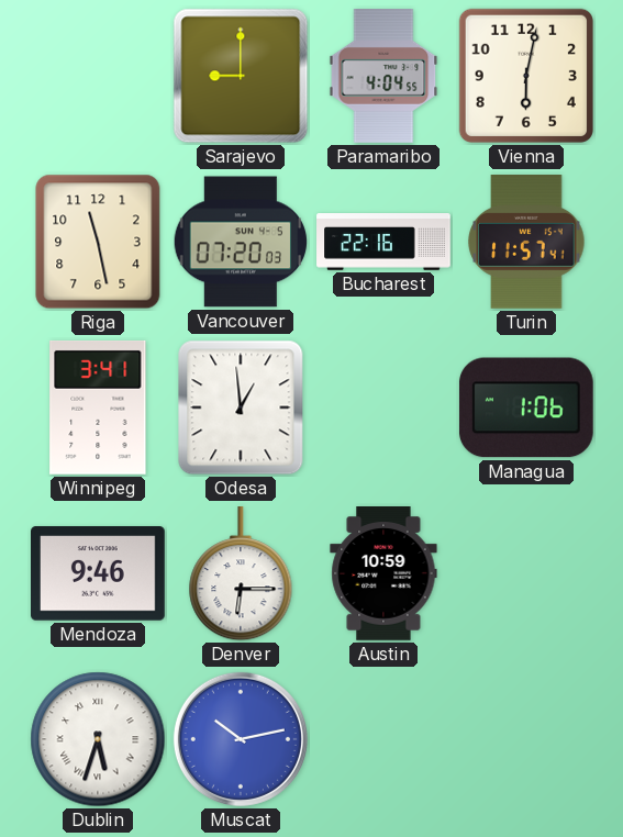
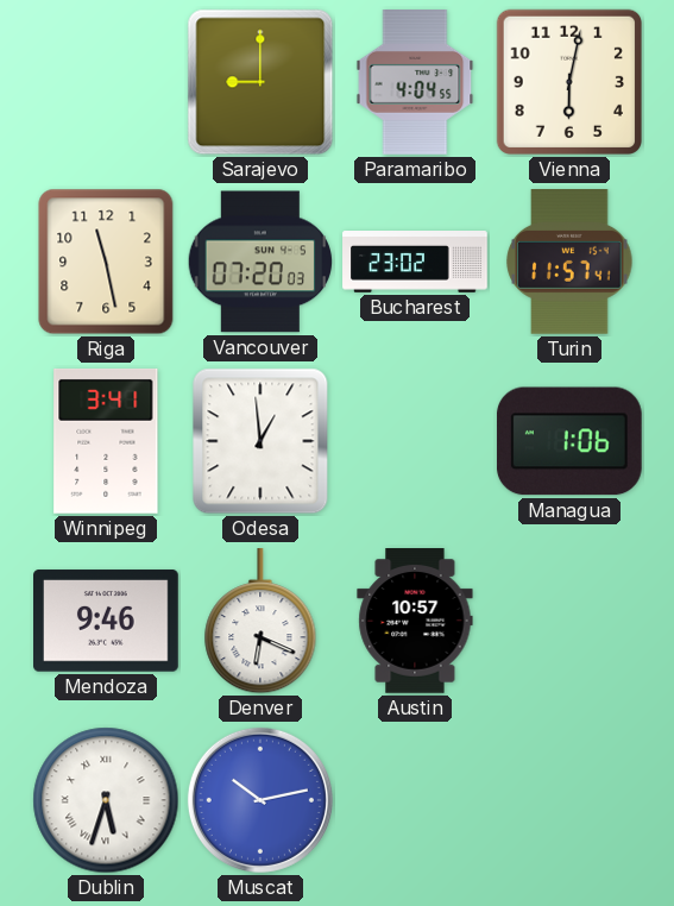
Bucharest: 22:16 -> 23:02
Denver: 6:15 -> 6:19
Austin: 10:59 -> 10:57
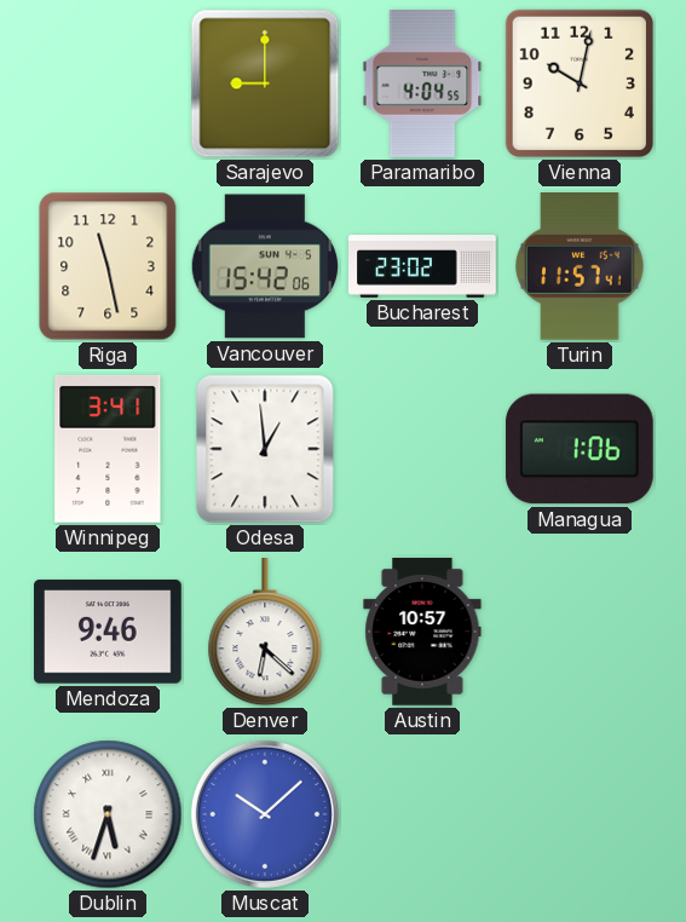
Vienna: 6:02 -> 10:02
Vancouver: 07:20 -> 15:42
Denver: 6:19 -> 6:22
Muscat: 10:13 -> 10:08
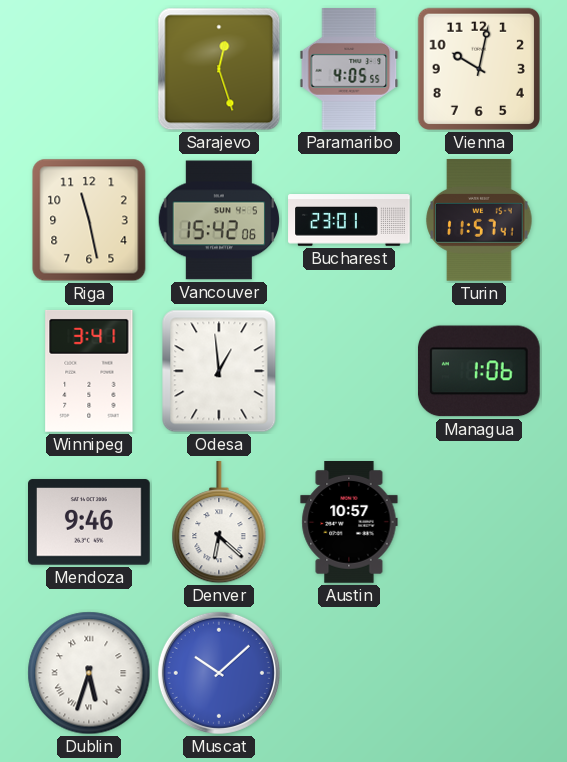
Sarajevo: 9:00 -> 12:27
Paramaribo: 4:04 -> 4:05
Bucharest: 23:02 -> 23:01
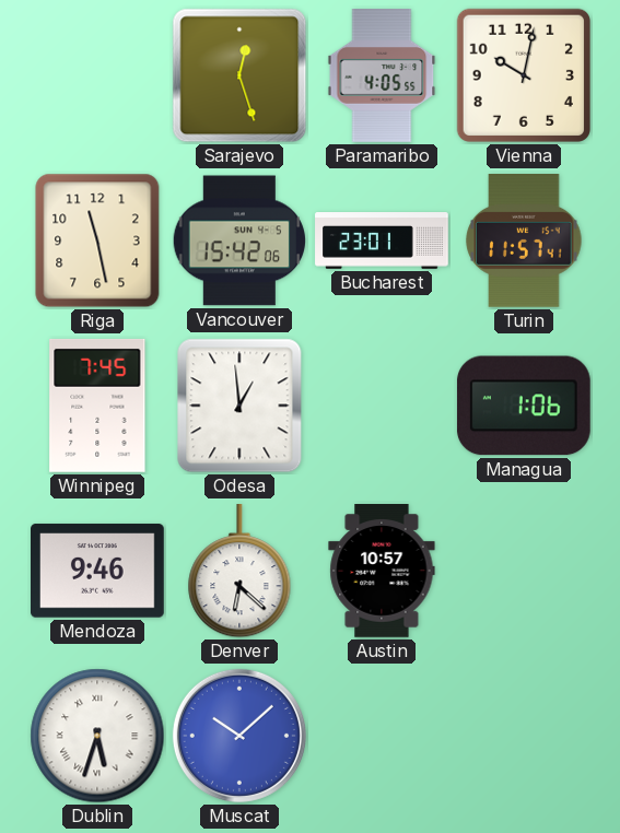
Winnipeg: 3:41 -> 7:45
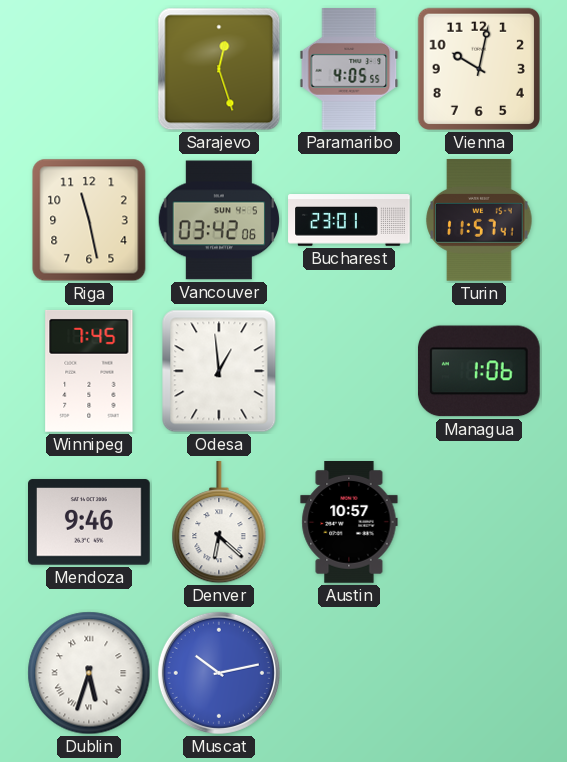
Vancouver: 15:42 -> 03:42
Muscat: 10:08 -> 10:13
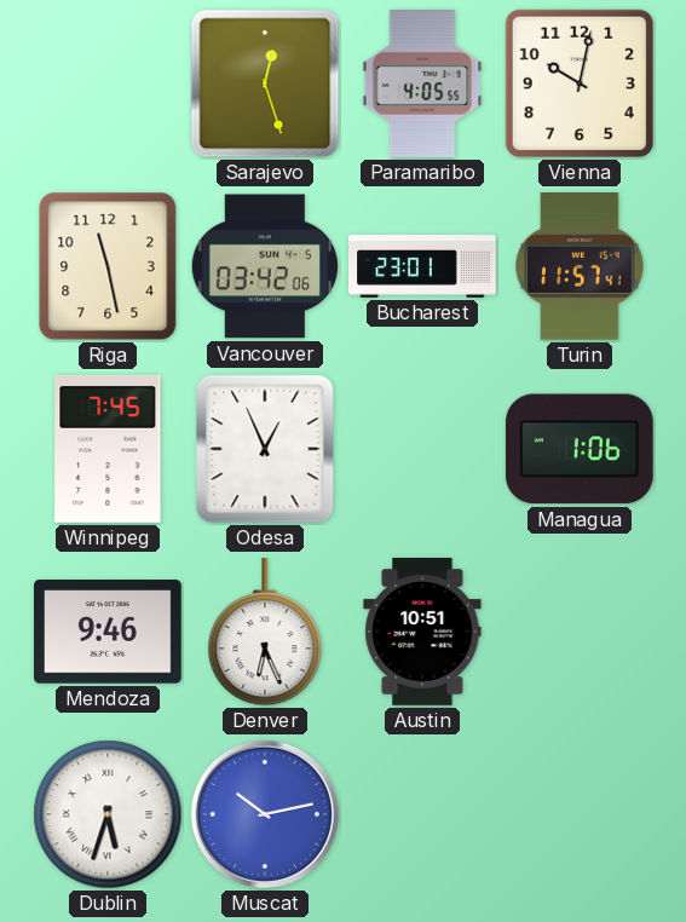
Odesa: 12:59 -> 12:56
Denver: 6:22 -> 6:26
Austin: 10:57 -> 10:51
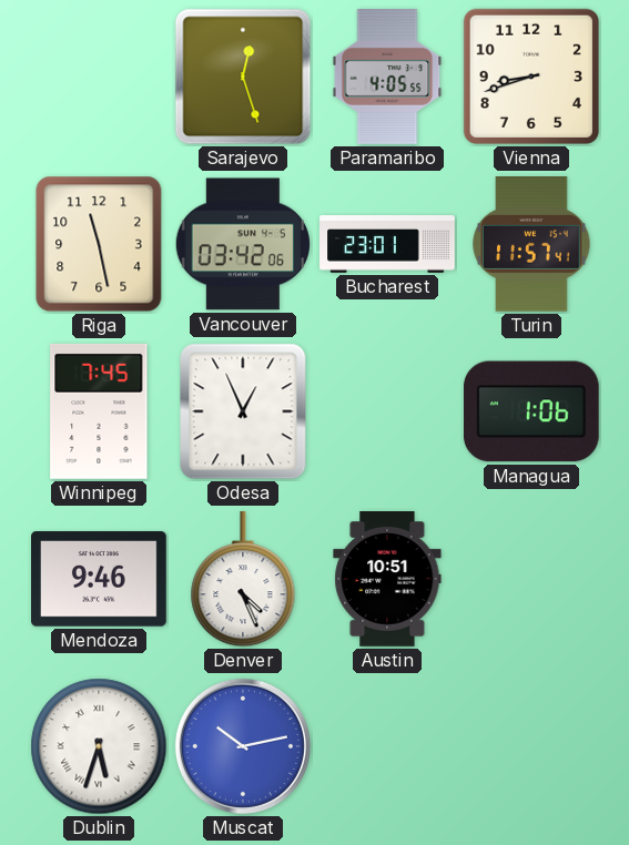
Vienna: 10:02 -> 8:42
Denver: 6:26 -> 4:26
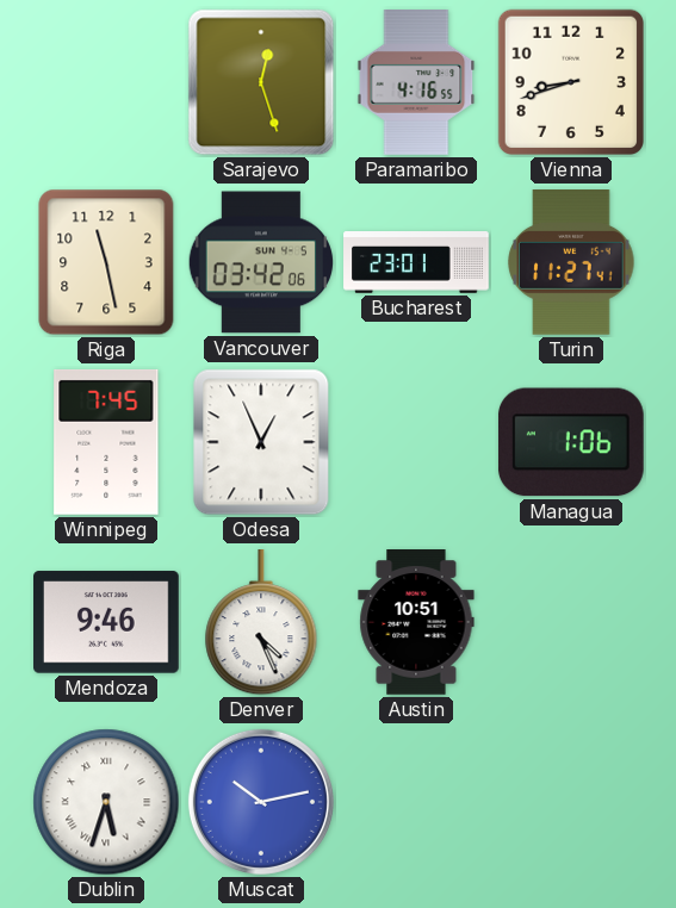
Paramaribo: 4:05 -> 4:16
Turin: 11:57 -> 11:27
